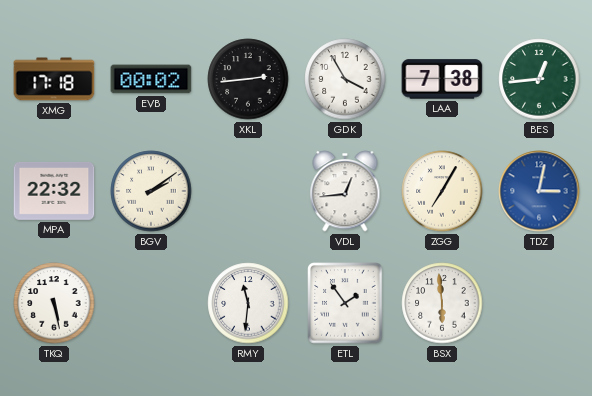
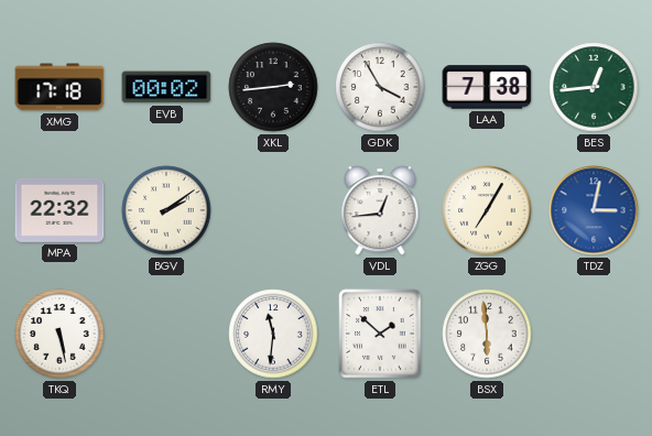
ETL: 1:54 -> 1:52
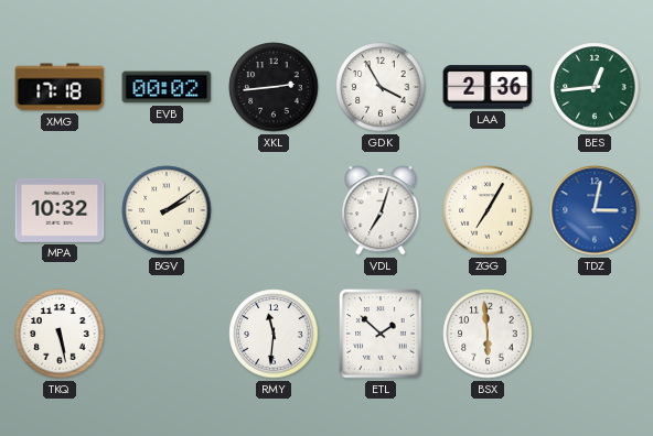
LAA: 7:38 -> 2:36
MPA: 22:32 -> 10:32
VDL: 12:44 -> 7:03
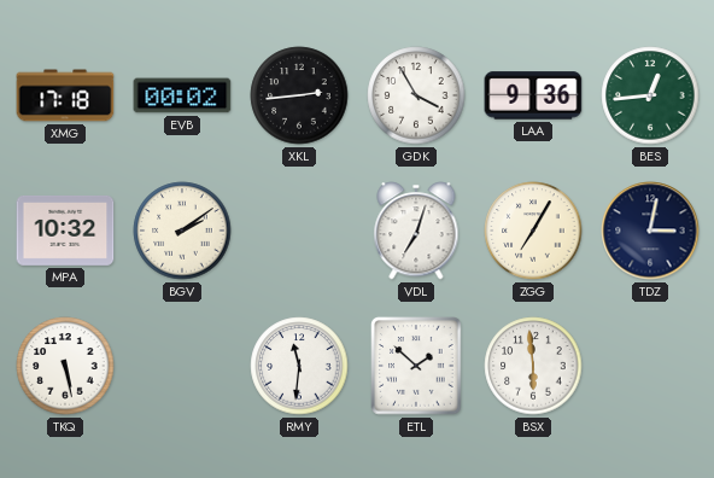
LAA: 2:36 -> 9:36
TDZ dial: blue -> navy
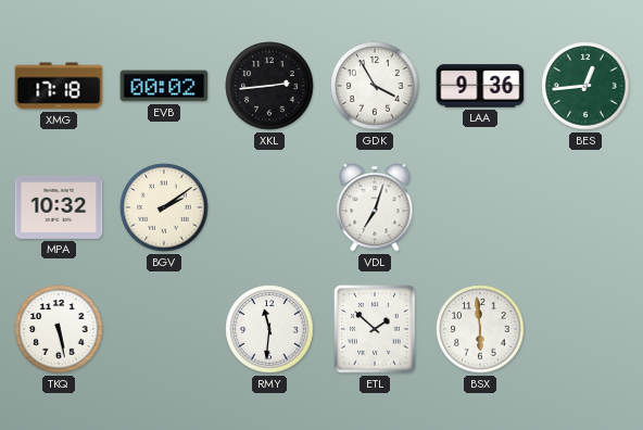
ZGG: 7:05 -> none
TDZ: 3:02 -> none
